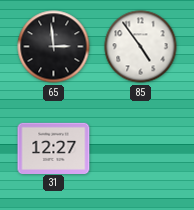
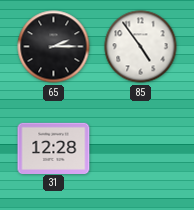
65: 2:59 -> 2:15
31: 12:27 -> 12:28
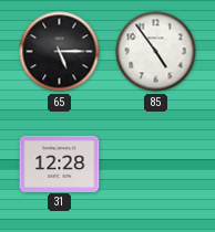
65: 2:15 -> 5:15
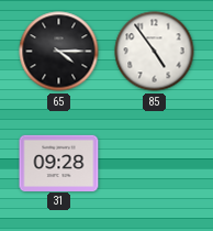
65: 5:15 -> 4:15
31: 12:28 -> 09:28
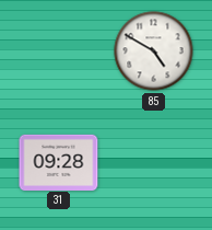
65: 4:15 -> none
85: 4:54 -> 4:50
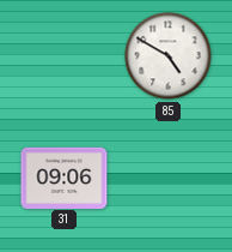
31: 09:28 -> 09:06
